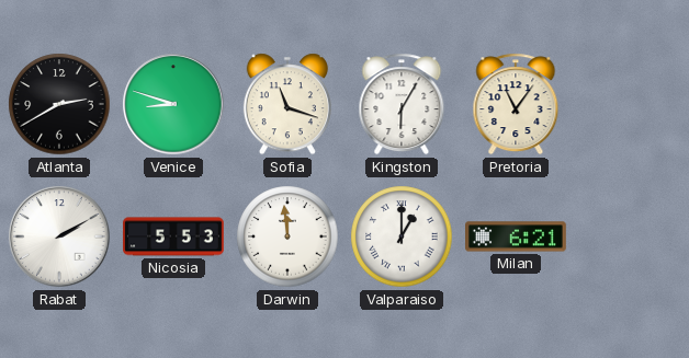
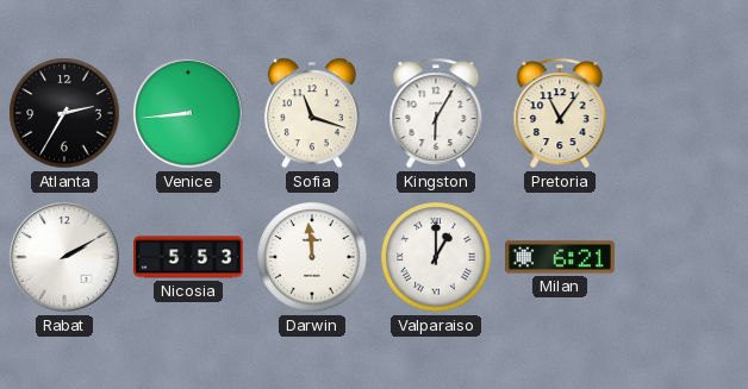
Atlanta: 2:40 -> 2:35
Venice: 8:48 -> 8:44
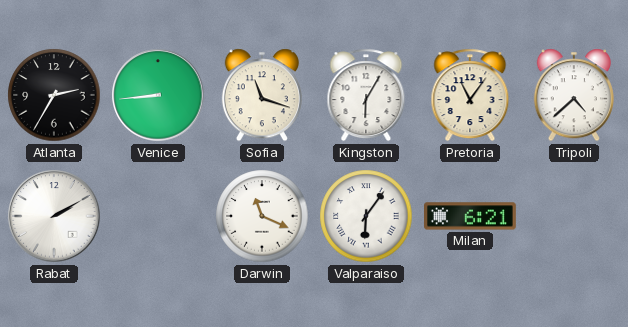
Tripoli: none -> 4:38
Nicosia: 5:53 -> none
Darwin: 11:59 -> 11:19
Valparaiso: 1:00 -> 6:06
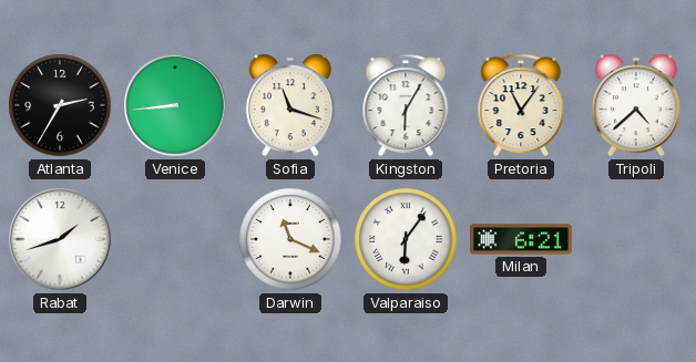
Rabat: 2:10 -> 1:42
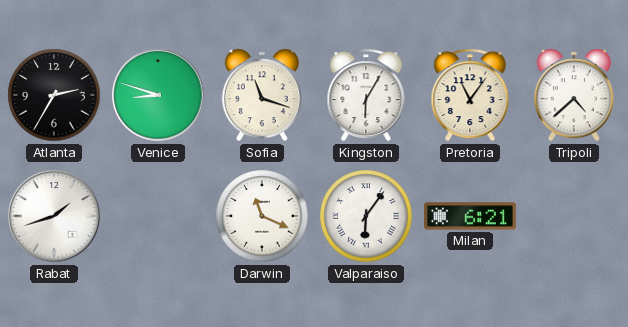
Venice: 8:44 -> 8:48
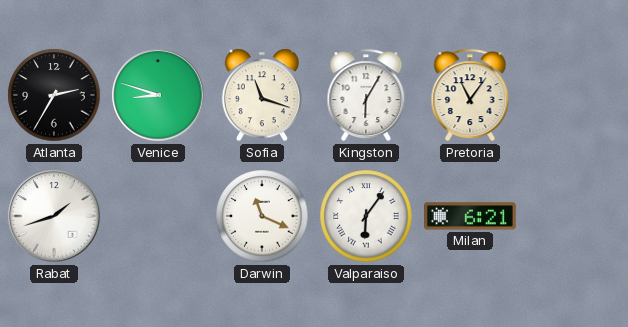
Tripoli: 4:38 -> none
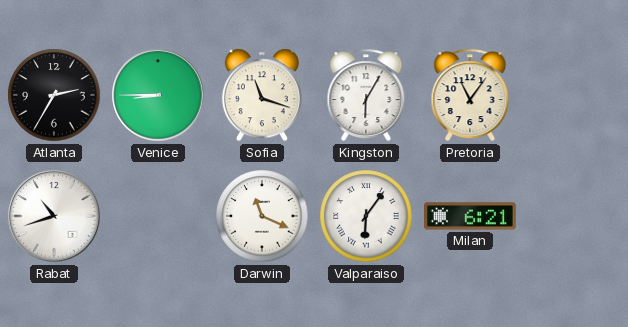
Venice: 8:48 -> 8:45
Rabat: 1:42 -> 10:42
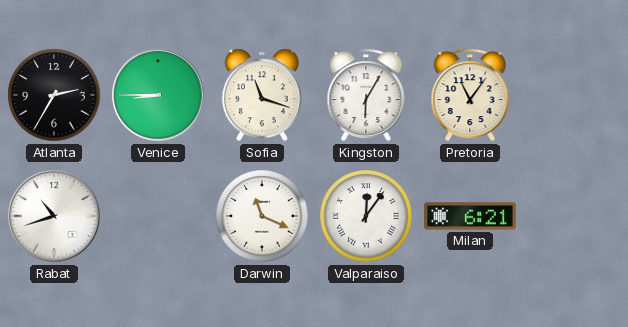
Valparaiso: 6:06 -> 12:06
